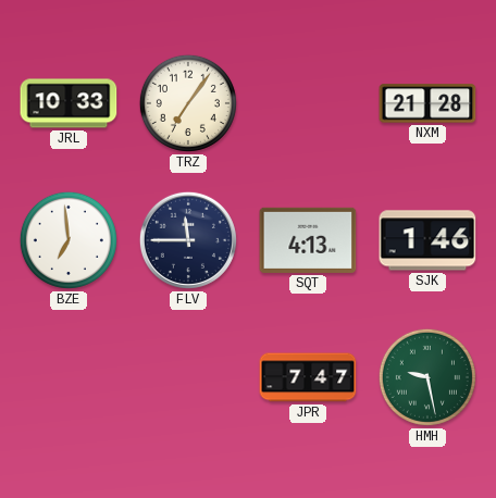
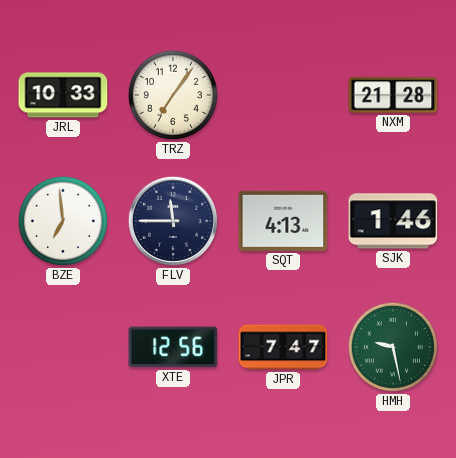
XTE: none -> 12:56
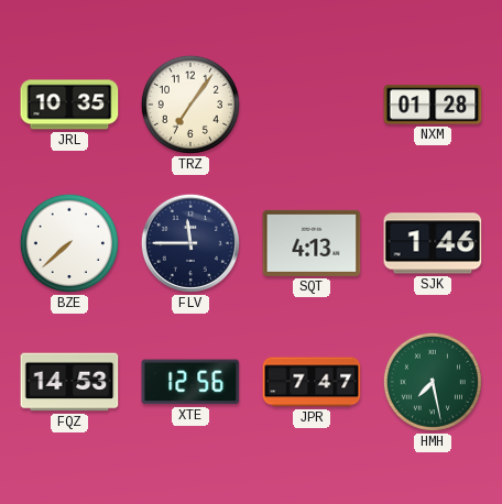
JRL: 10:33 -> 10:35
NXM: 21:28 -> 01:28
BZE: 6:59 -> 7:38
FQZ: none -> 14:53
HMH: 9:28 -> 7:28
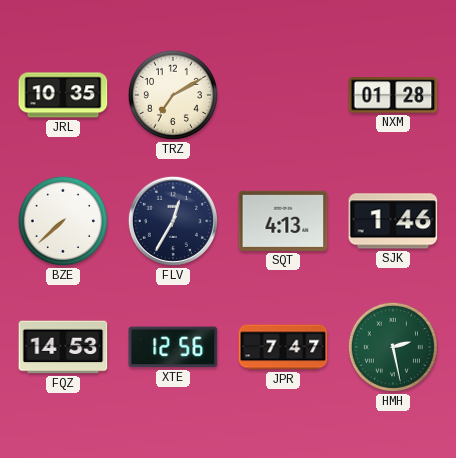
TRZ: 7:06 -> 7:10
FLV: 11:45 -> 12:35
HMH: 7:28 -> 2:28
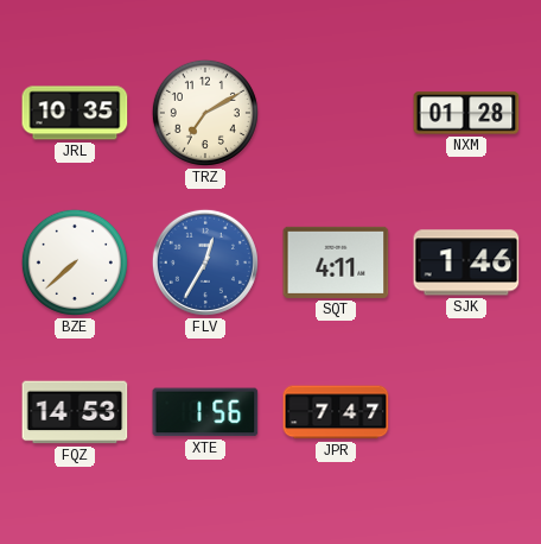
FLV dial: navy -> blue
SQT: 4:13 -> 4:11
XTE: 12:56 -> 1:56
HMH: 2:28 -> none
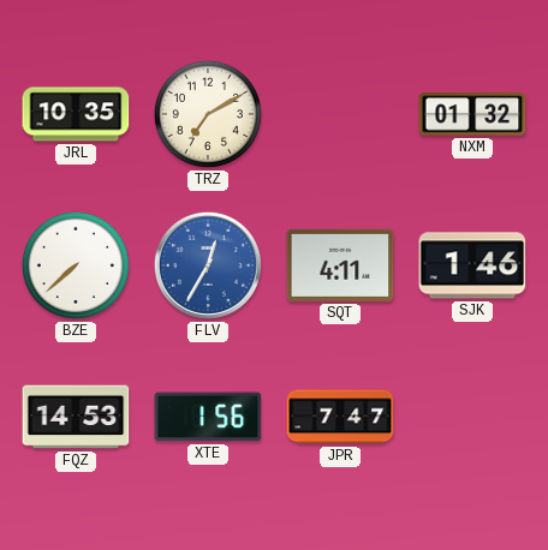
NXM: 01:28 -> 01:32
